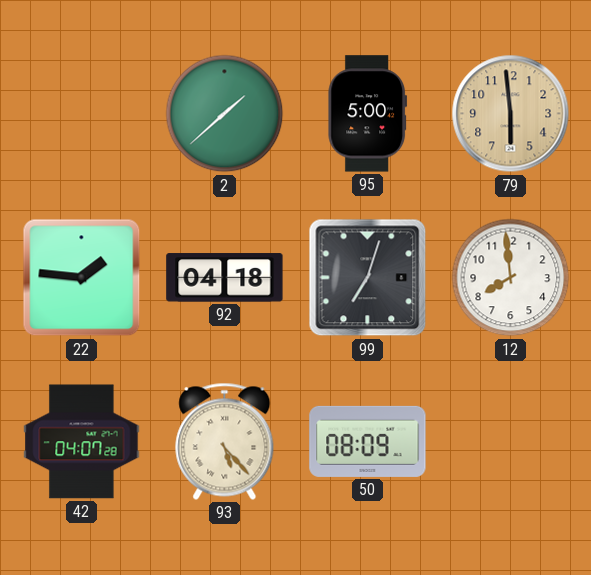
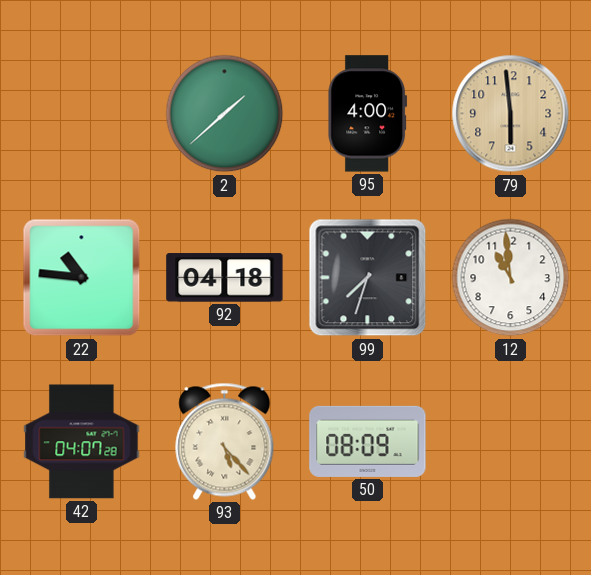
95: 5:00 -> 4:00
22: 1:46 -> 10:46
99: 7:03 -> 7:33
12: 7:59 -> 10:59
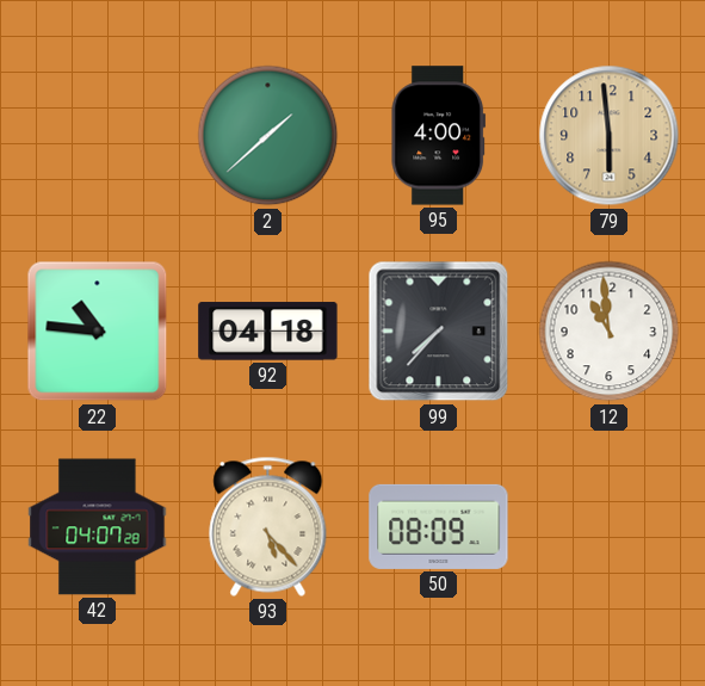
99: 7:33 -> 7:37
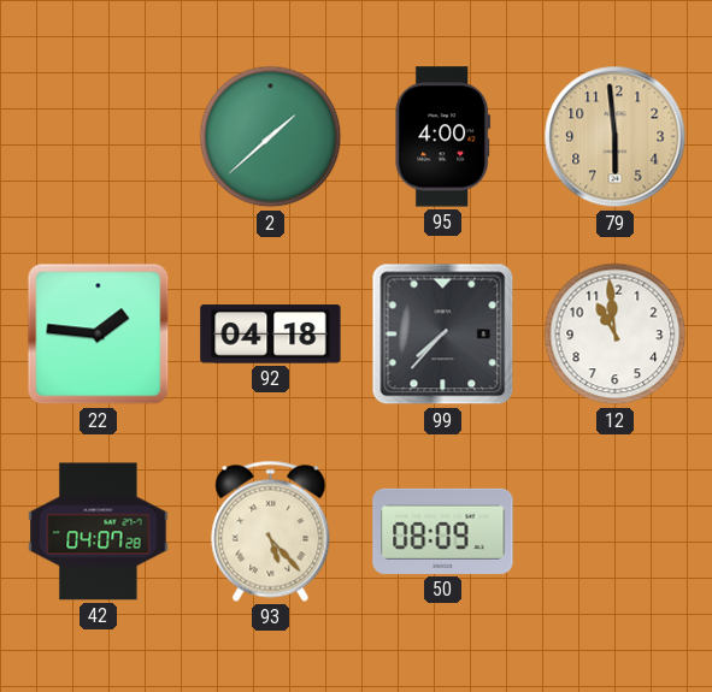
22: 10:46 -> 1:46
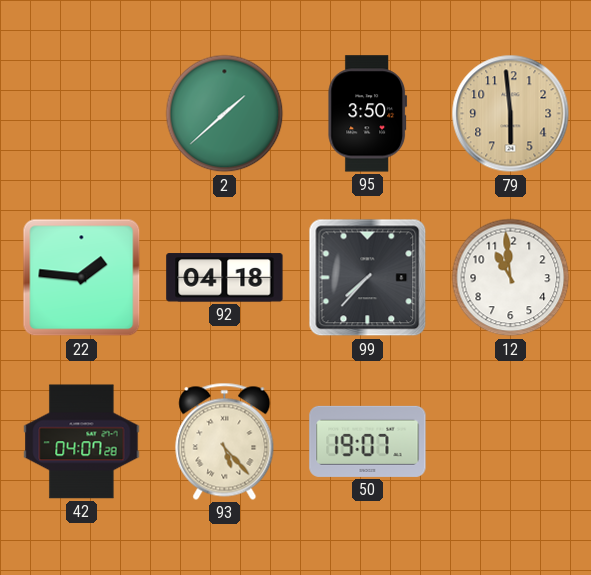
95: 4:00 -> 3:50
50: 08:09 -> 19:07
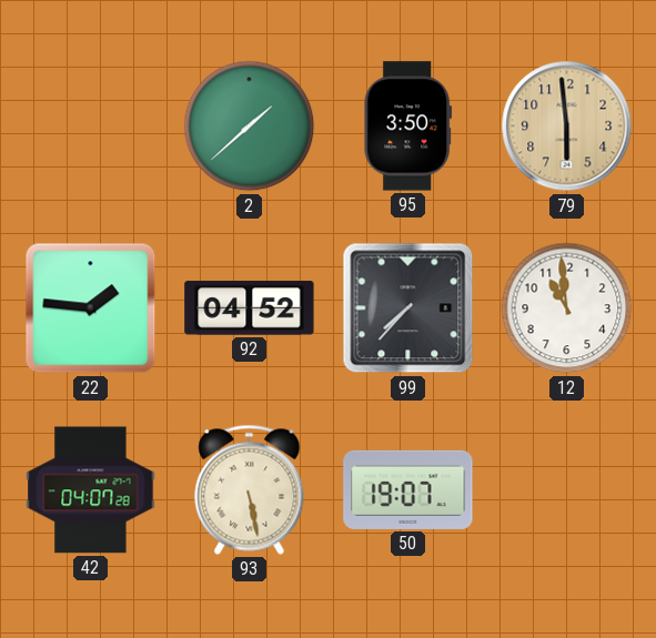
92: 04:18 -> 04:52
93: 5:23 -> 5:28
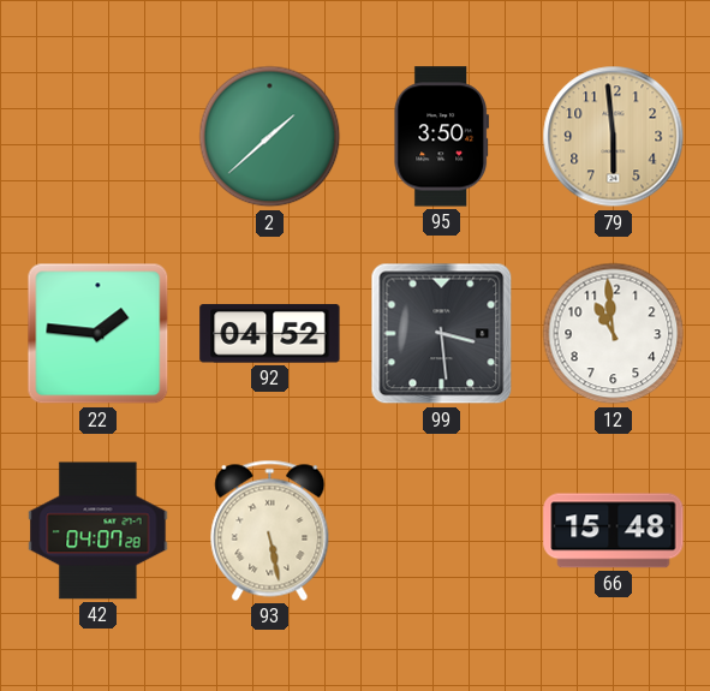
99: 7:37 -> 3:29
50: 19:07 -> none
66: none -> 15:48
